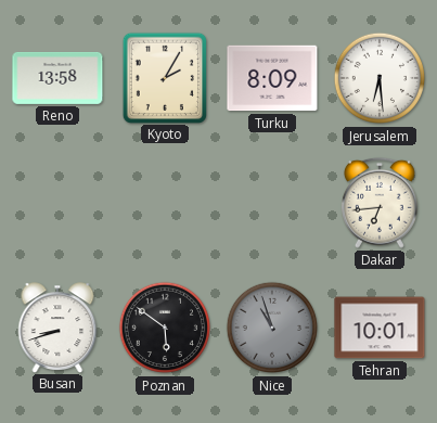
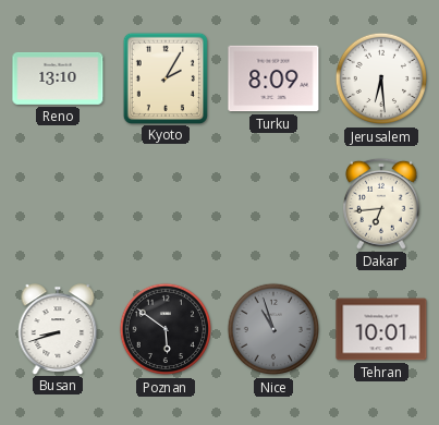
Reno: 13:58 -> 13:10
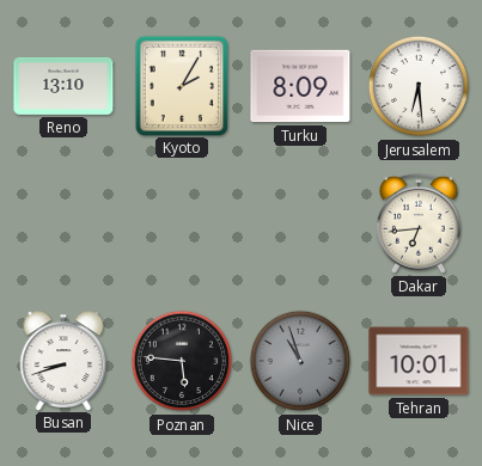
Poznan: 5:51 -> 5:46
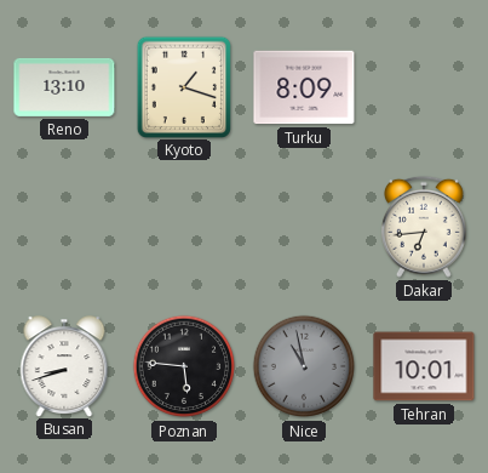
Kyoto: 2:05 -> 1:18
Jerusalem: 6:29 -> none
Nice: 10:57 -> 10:58
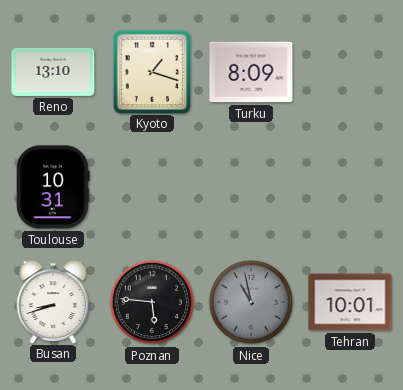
Toulouse: none -> 10:31
Dakar: 6:44 -> none
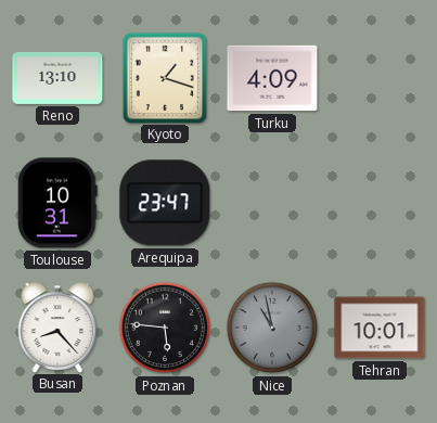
Turku: 8:09 -> 4:09
Arequipa: none -> 23:47
Busan: 8:42 -> 8:23
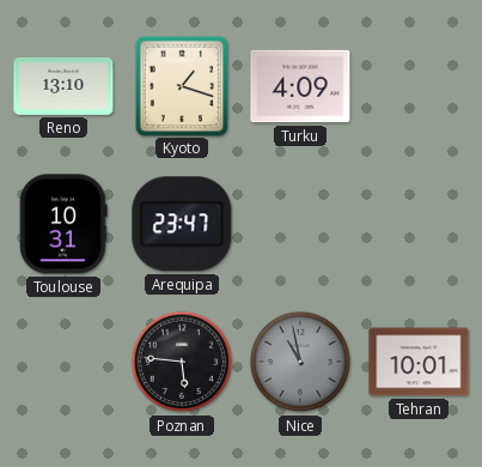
Busan: 8:23 -> none
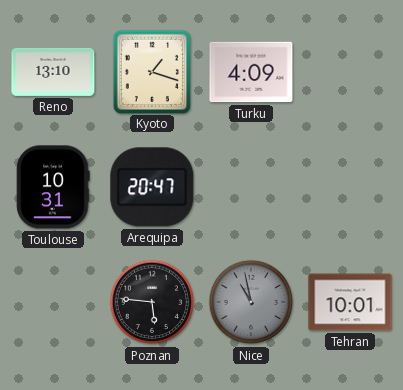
Arequipa: 23:47 -> 20:47
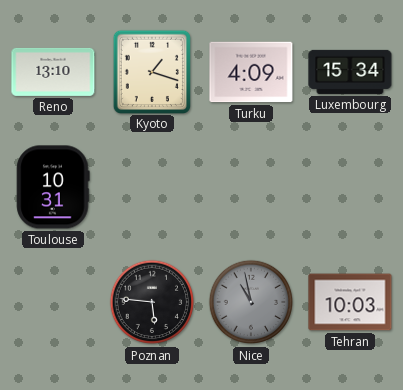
Luxembourg: none -> 15:34
Arequipa: 20:47 -> none
Tehran: 10:01 -> 10:03
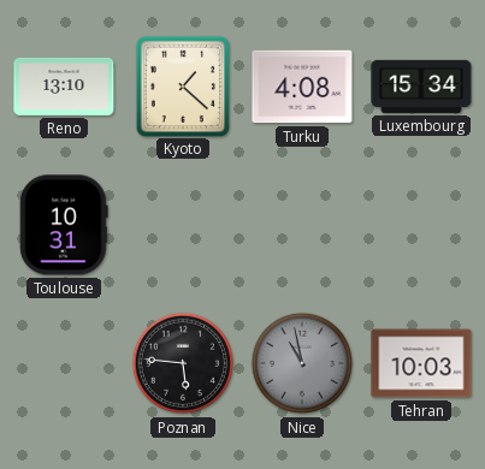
Kyoto: 1:18 -> 1:22
Turku: 4:09 -> 4:08
